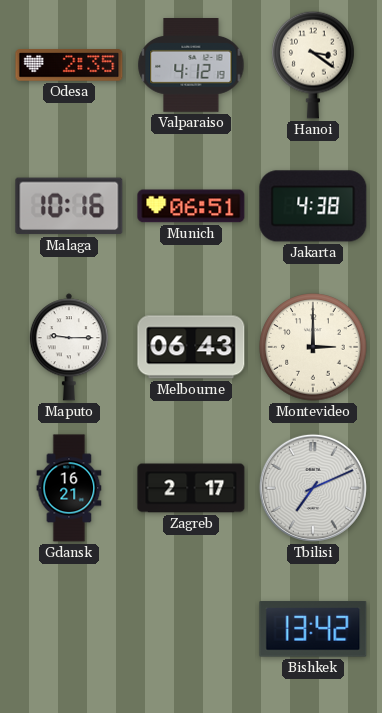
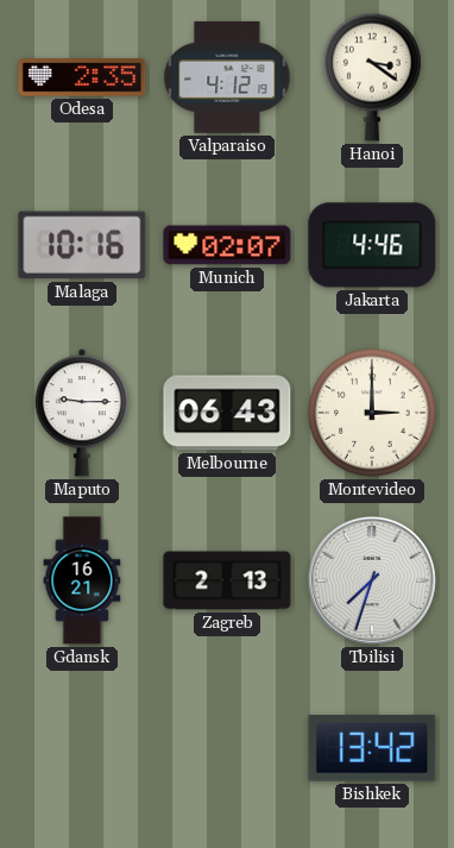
Munich: 06:51 -> 02:07
Jakarta: 4:38 -> 4:46
Zagreb: 2:17 -> 2:13
Tbilisi: 7:11 -> 7:33
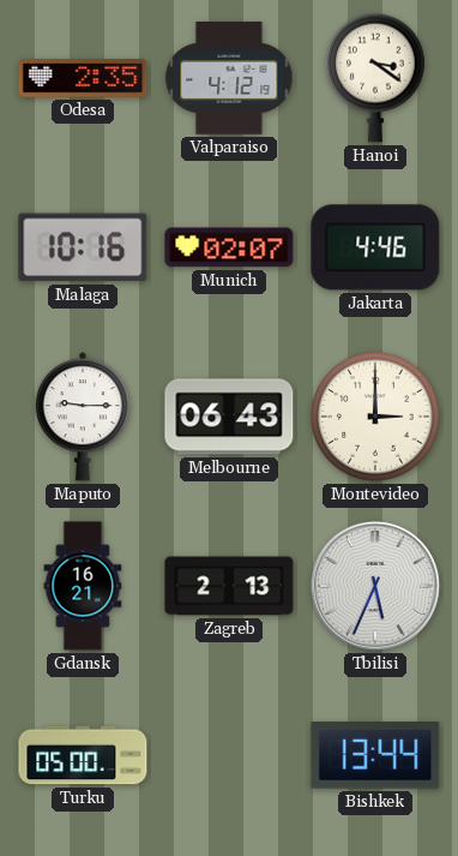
Tbilisi: 7:33 -> 5:34
Turku: none -> 05:00
Bishkek: 13:42 -> 13:44
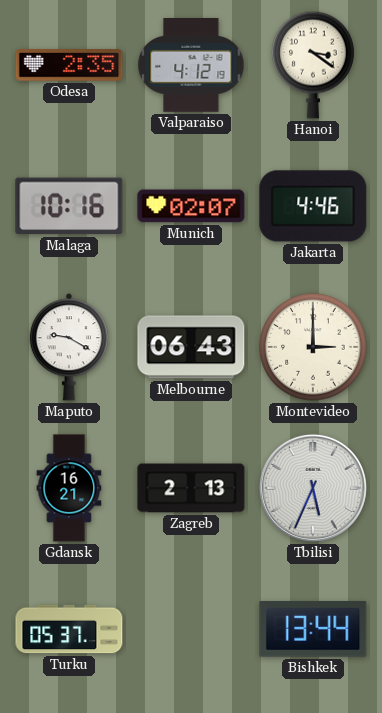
Maputo: 9:15 -> 9:20
Turku: 05:00 -> 05:37
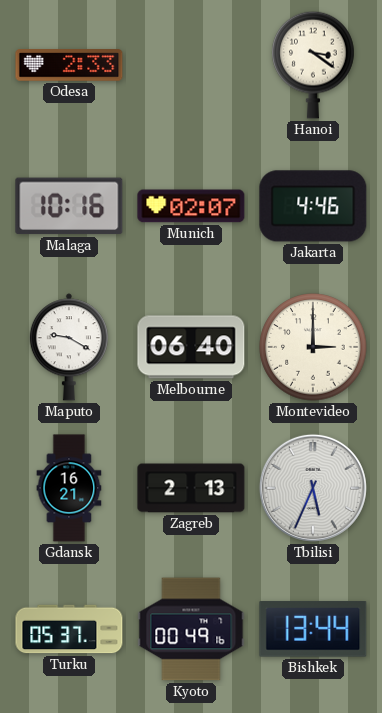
Odesa: 2:35 -> 2:33
Valparaiso: 4:12 -> none
Melbourne: 06:43 -> 06:40
Kyoto: none -> 00:49
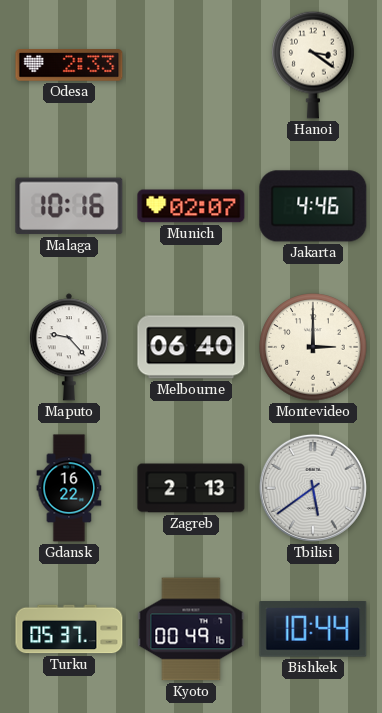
Maputo: 9:20 -> 9:23
Gdansk: 16:21 -> 16:22
Tbilisi: 5:34 -> 5:39
Bishkek: 13:44 -> 10:44
